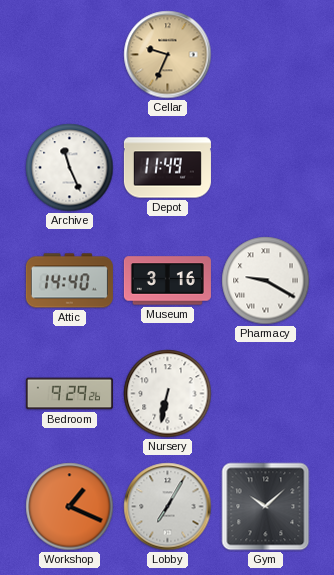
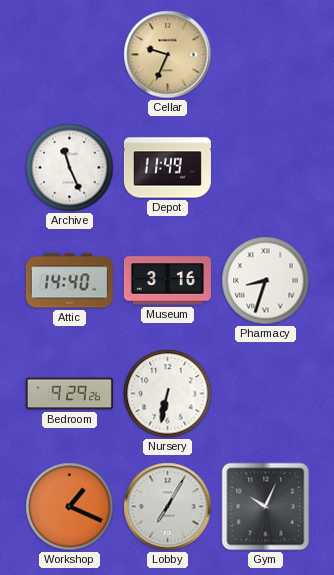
Pharmacy: 9:20 -> 8:33
Gym: 10:08 -> 10:04
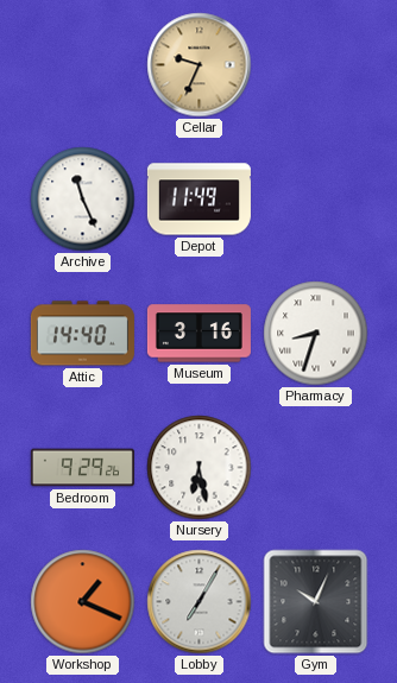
Nursery: 6:32 -> 6:28
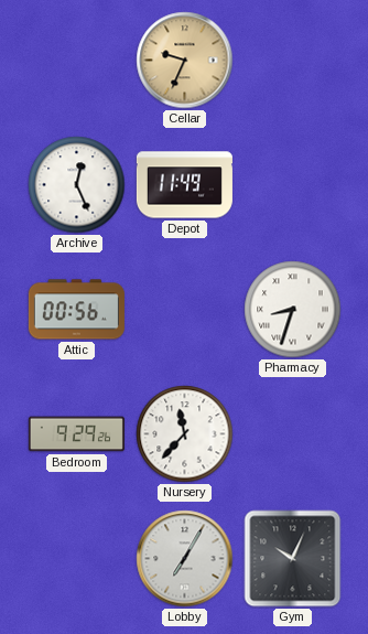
Archive: 11:26 -> 12:26
Attic: 14:40 -> 00:56
Museum: 3:16 -> none
Nursery: 6:28 -> 11:37
Workshop: 1:19 -> none
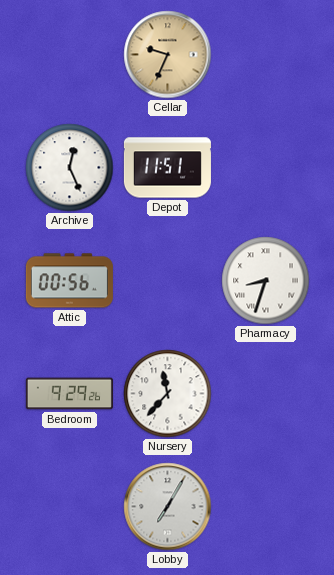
Depot: 11:49 -> 11:51
Gym: 10:04 -> none
